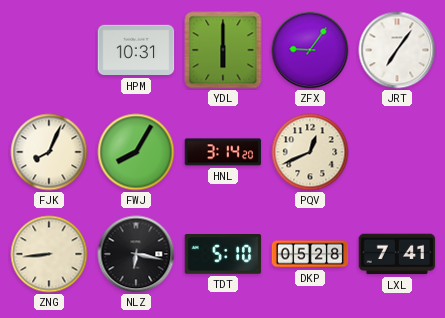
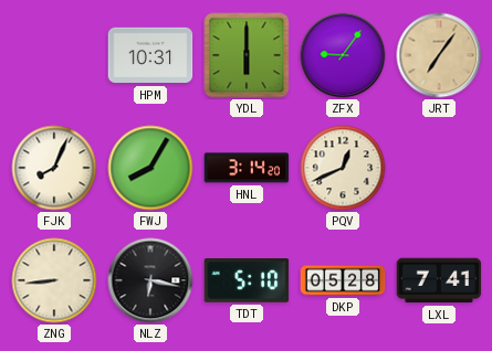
JRT dial: white -> champagne
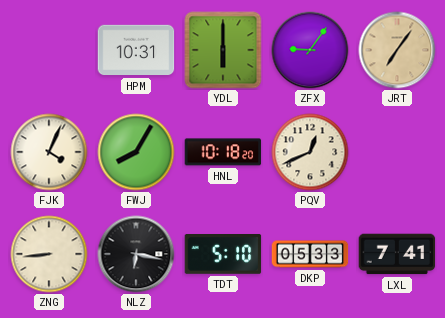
FJK: 8:04 -> 4:04
HNL: 3:14 -> 10:18
DKP: 05:28 -> 05:33
